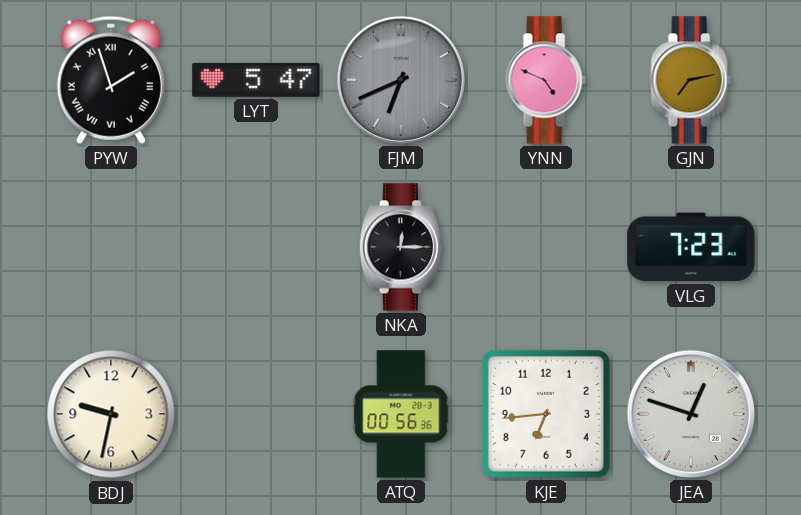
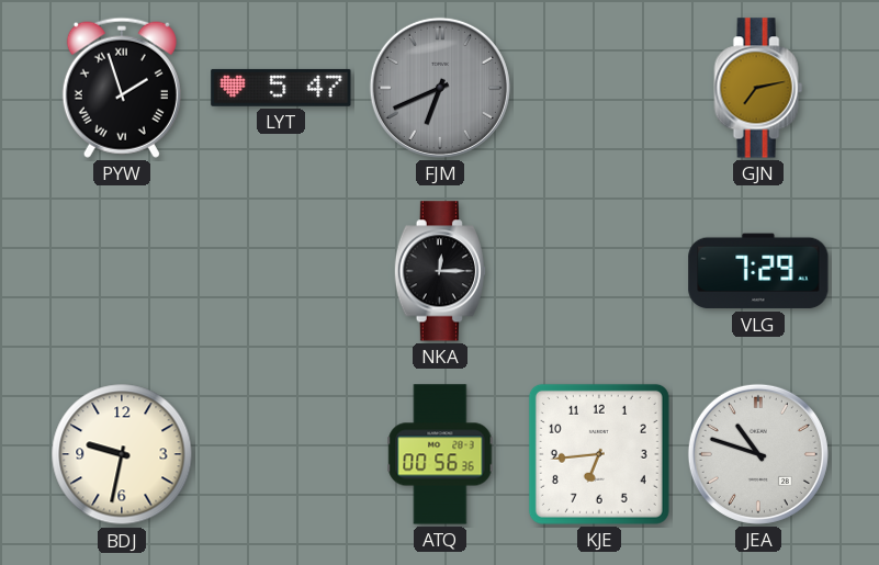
YNN: 4:49 -> none
VLG: 7:23 -> 7:29
JEA: 12:48 -> 10:48
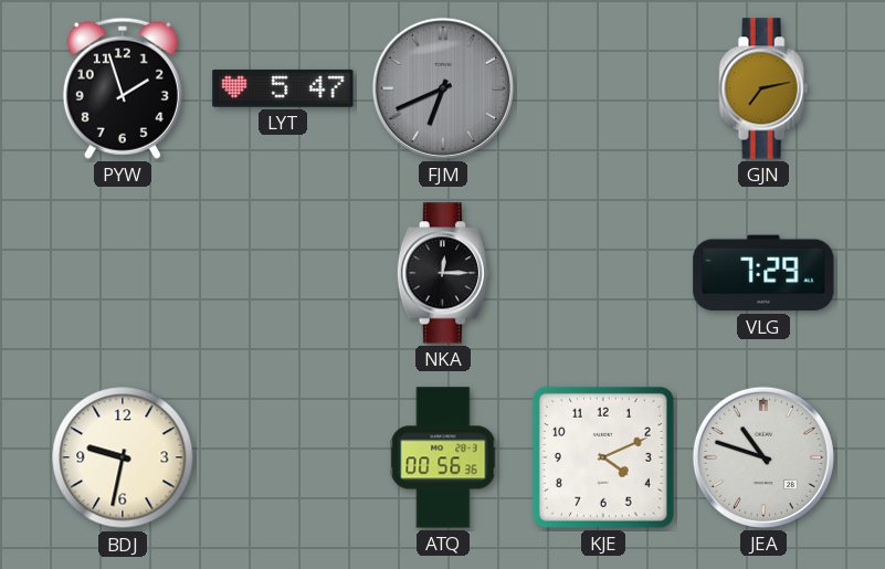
PYW numerals: Roman -> Arabic
KJE: 6:44 -> 4:11
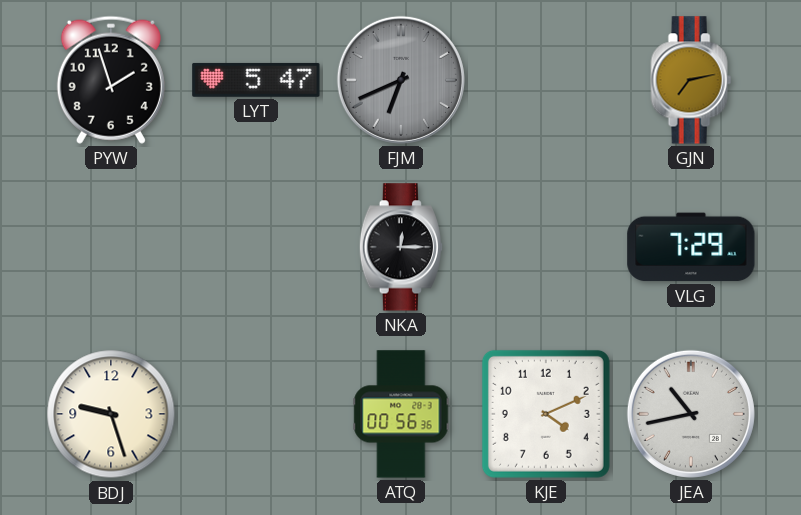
BDJ: 9:32 -> 9:27
JEA: 10:48 -> 10:43
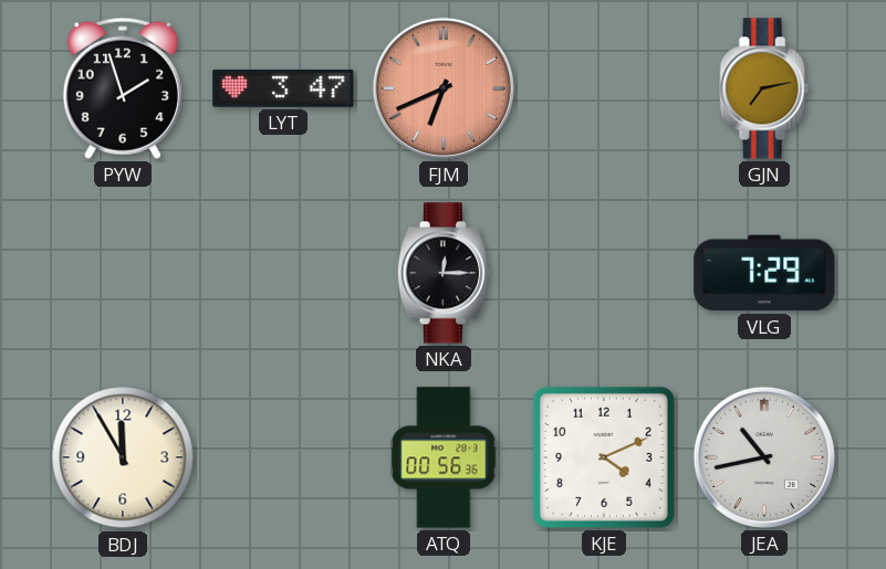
LYT: 5:47 -> 3:47
FJM dial: grey -> salmon
BDJ: 9:27 -> 11:55
